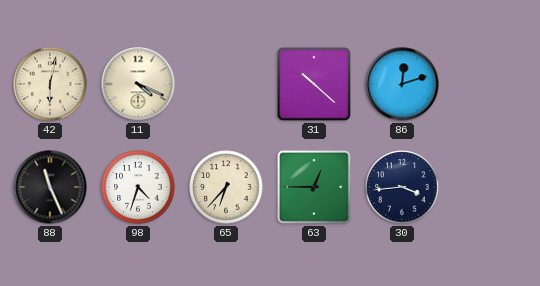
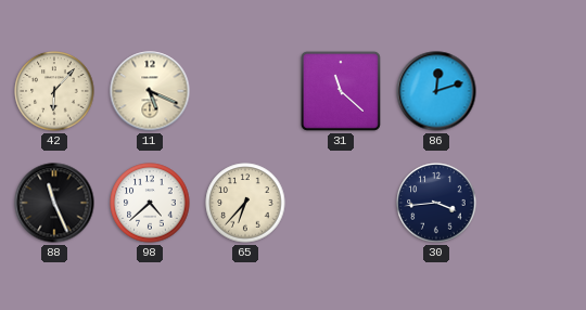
42: 6:02 -> 6:07
11: 4:19 -> 5:19
31: 10:22 -> 11:22
98: 4:33 -> 4:38
63: 12:45 -> none
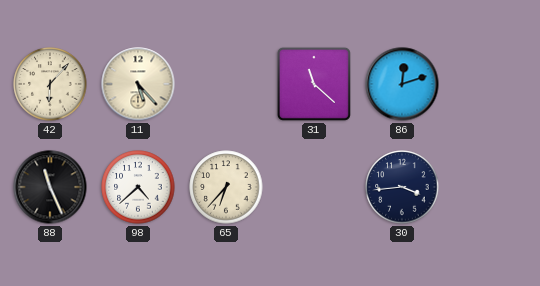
11: 5:19 -> 5:23
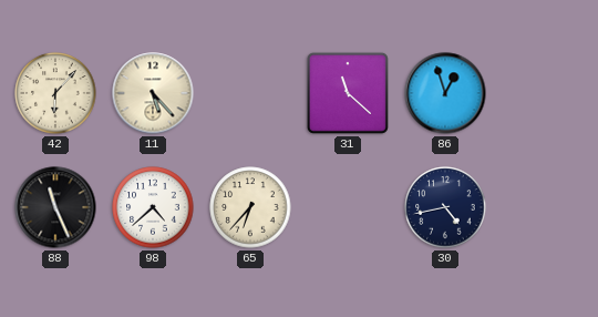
86: 12:12 -> 12:57
30: 3:44 -> 4:43
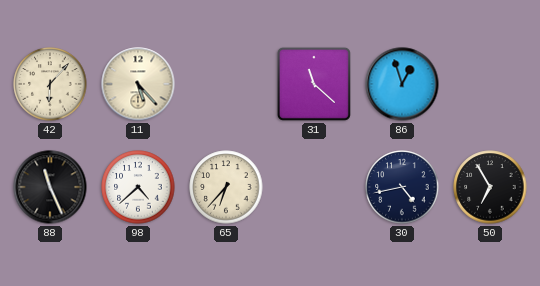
50: none -> 6:55
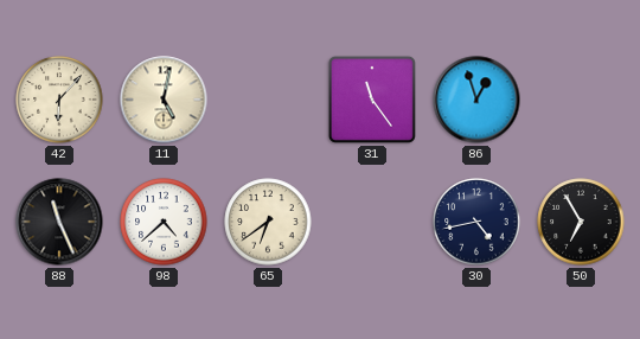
11: 5:23 -> 5:02
31: 11:22 -> 11:24
65: 6:37 -> 6:39
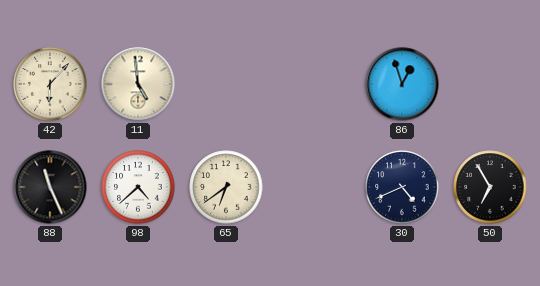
11: 5:02 -> 4:59
31: 11:24 -> none
30: 4:43 -> 4:41
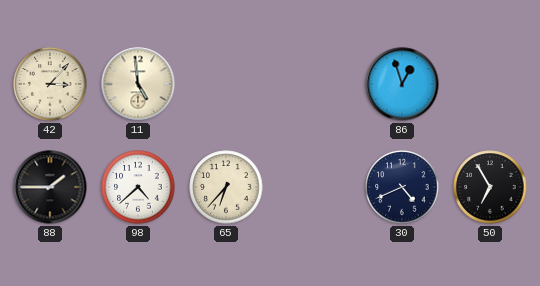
42: 6:07 -> 3:07
88: 11:26 -> 1:45
65: 6:39 -> 6:37
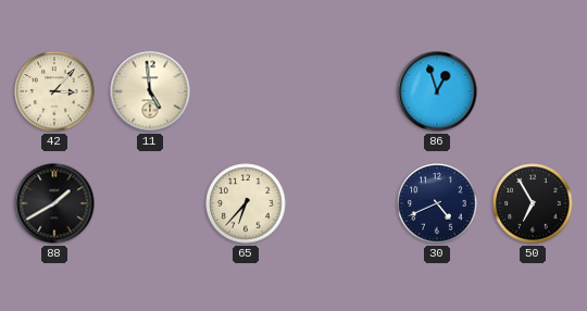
88: 1:45 -> 1:40
98: 4:38 -> none
